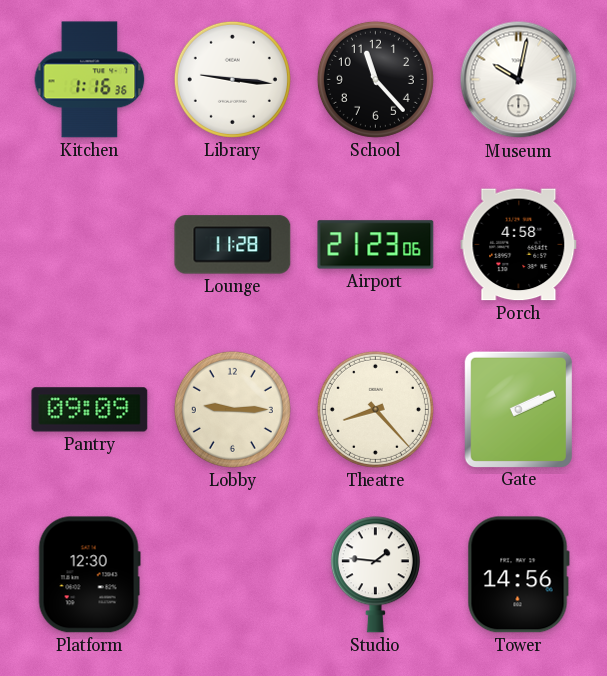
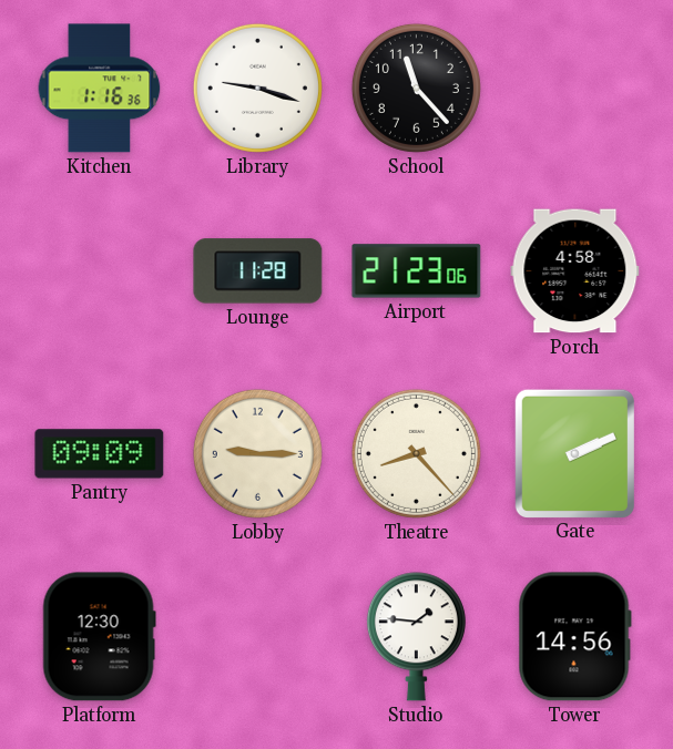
Library: 9:16 -> 9:18
Museum: 10:02 -> none
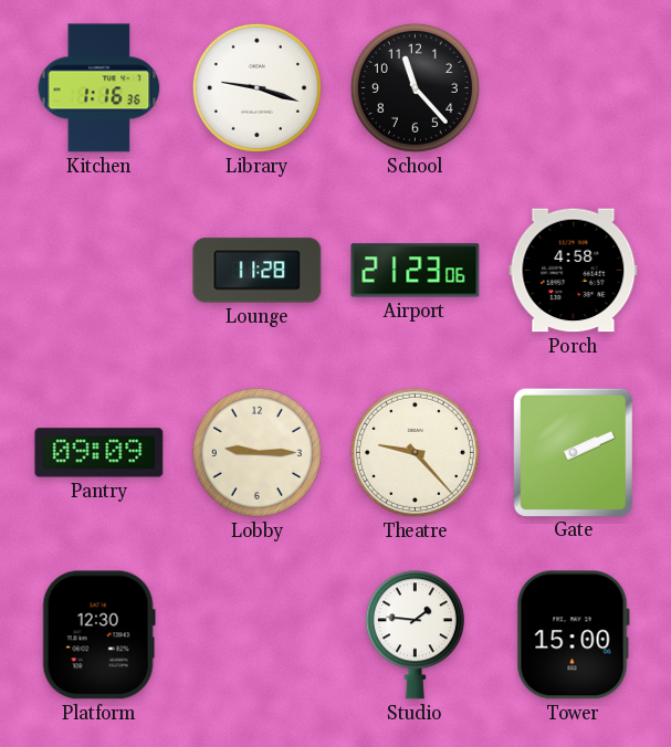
Theatre: 8:23 -> 9:23
Tower: 14:56 -> 15:00
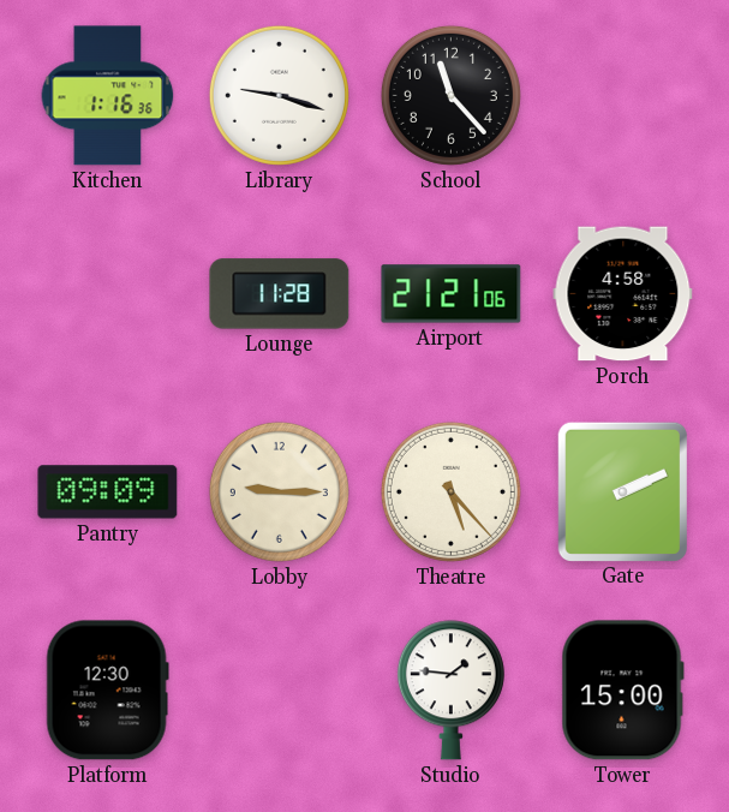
Airport: 21:23 -> 21:21
Theatre: 9:23 -> 5:23
